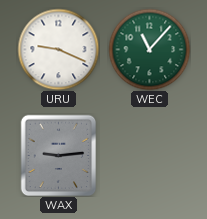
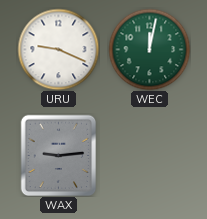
WEC: 11:07 -> 12:02
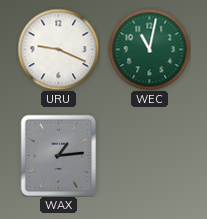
WEC: 12:02 -> 11:02
WAX: 9:14 -> 1:14
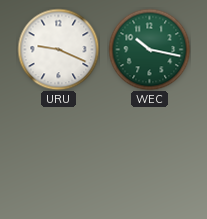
WEC: 11:02 -> 10:17
WAX: 1:14 -> none
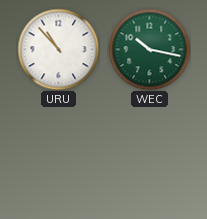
URU: 9:19 -> 10:53
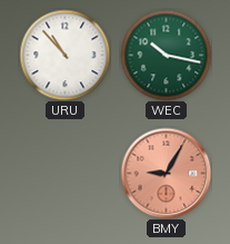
BMY: none -> 9:05
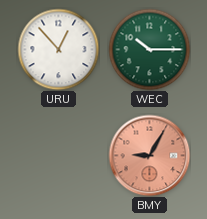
URU: 10:53 -> 12:53
WEC: 10:17 -> 10:15
